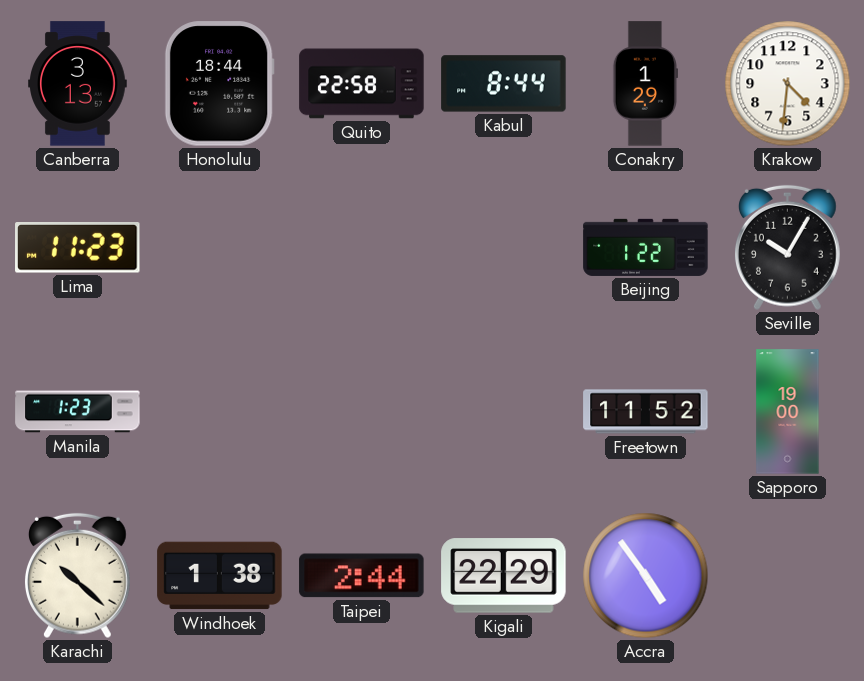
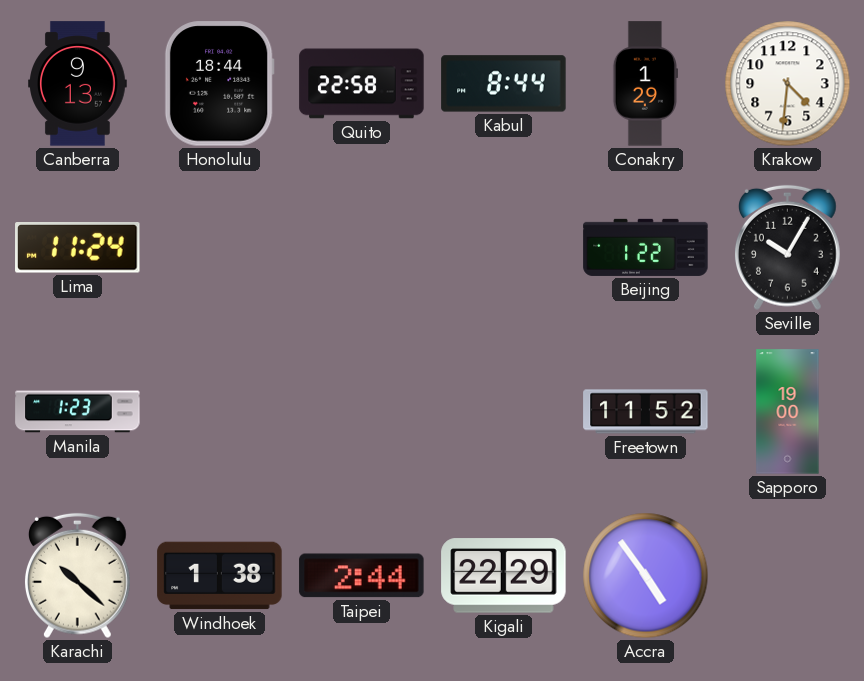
Canberra: 3:13 -> 9:13
Lima: 11:23 -> 11:24
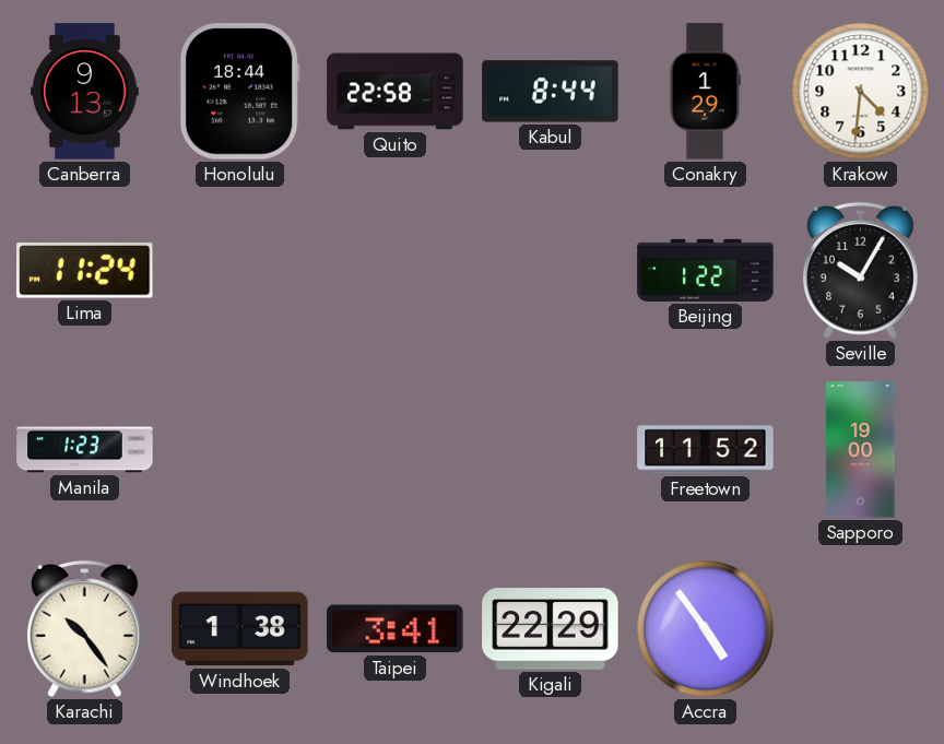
Karachi: 10:22 -> 10:24
Taipei: 2:44 -> 3:41
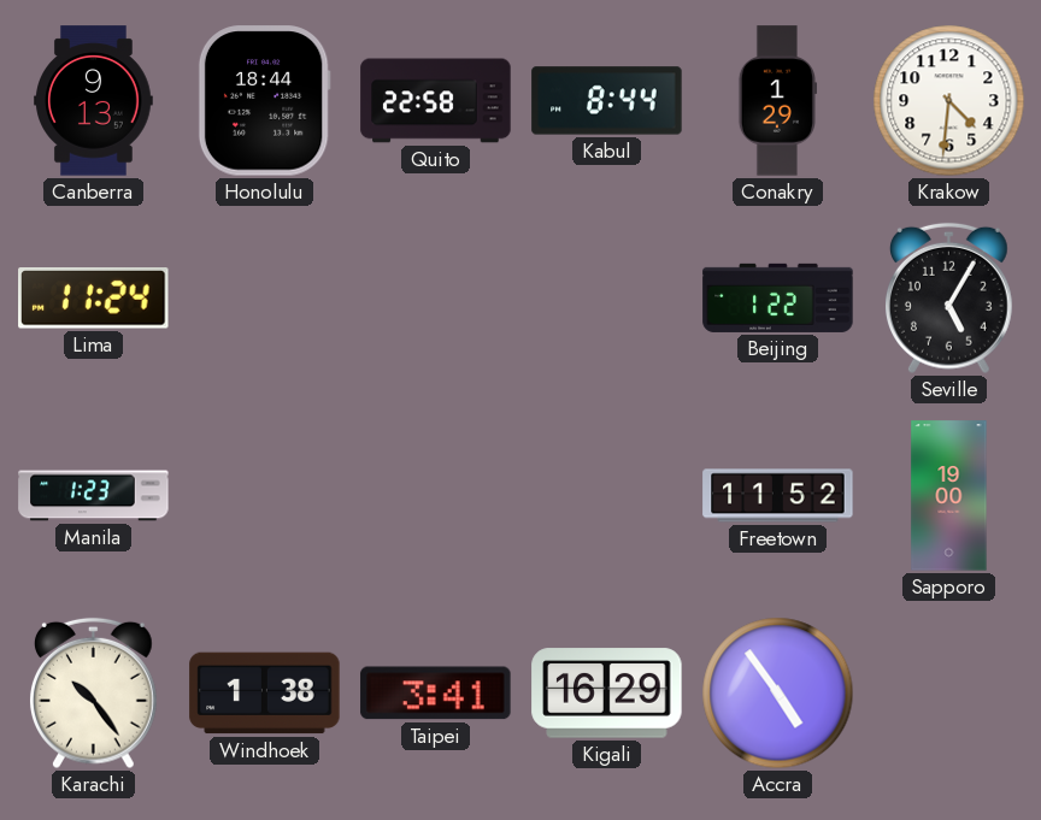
Seville: 10:05 -> 5:05
Kigali: 22:29 -> 16:29
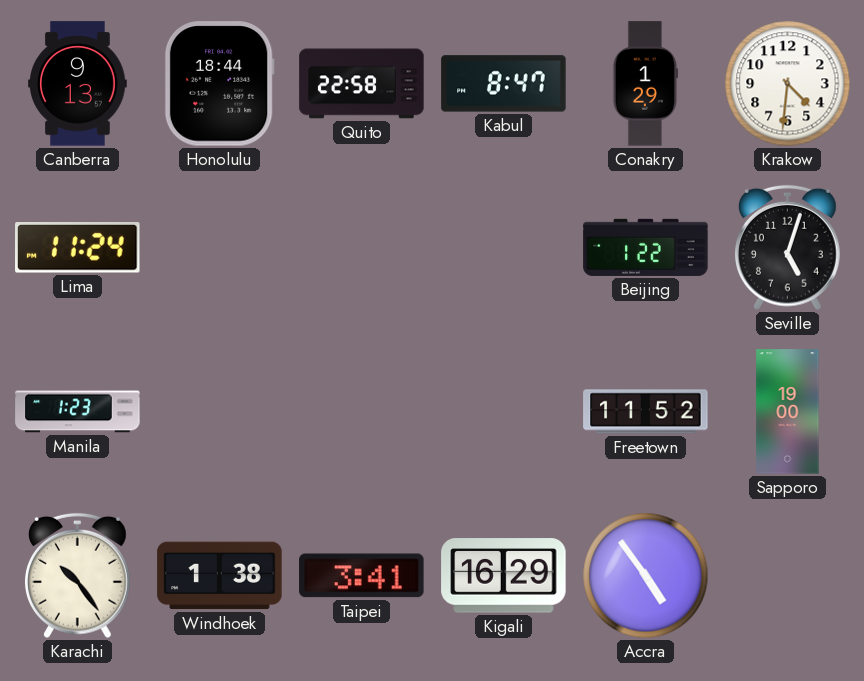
Kabul: 8:44 -> 8:47
Seville: 5:05 -> 5:03
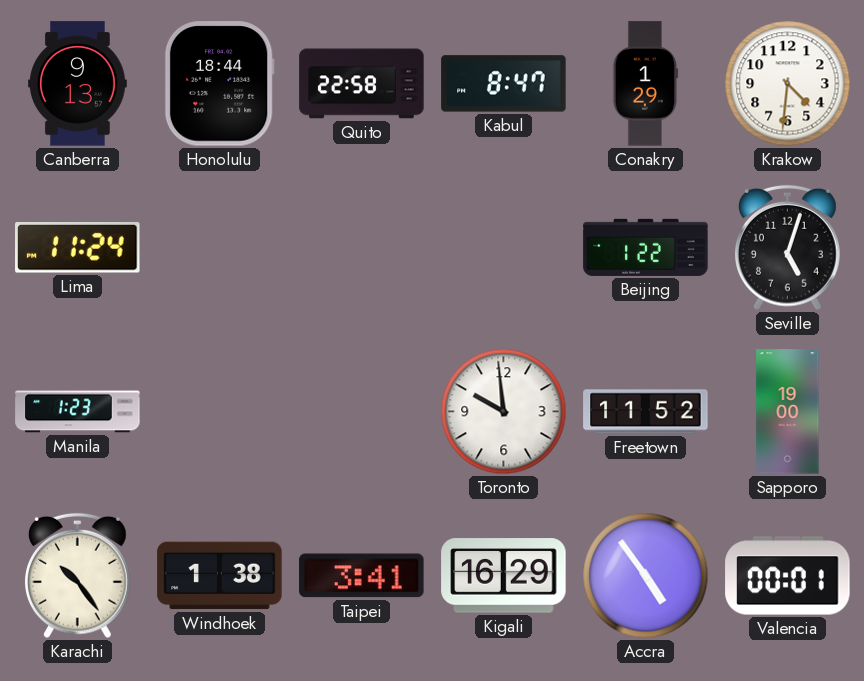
Toronto: none -> 9:59
Valencia: none -> 00:01
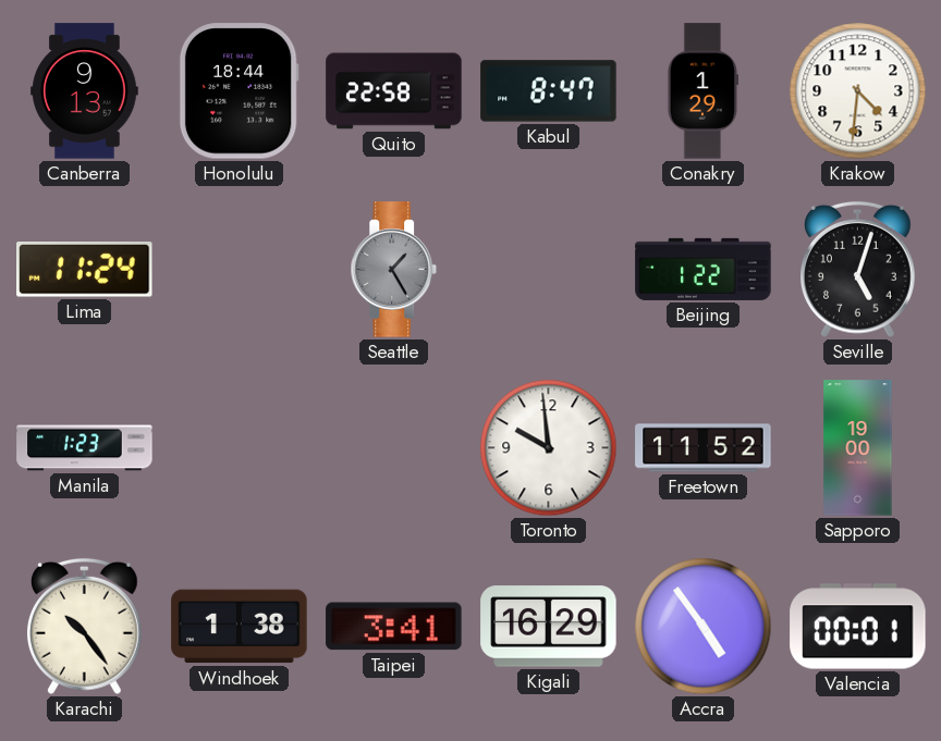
Seattle: none -> 1:25
